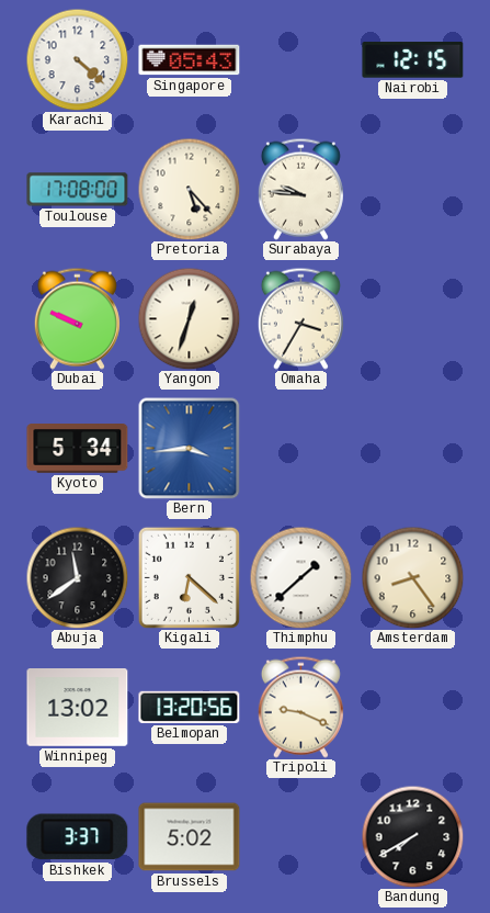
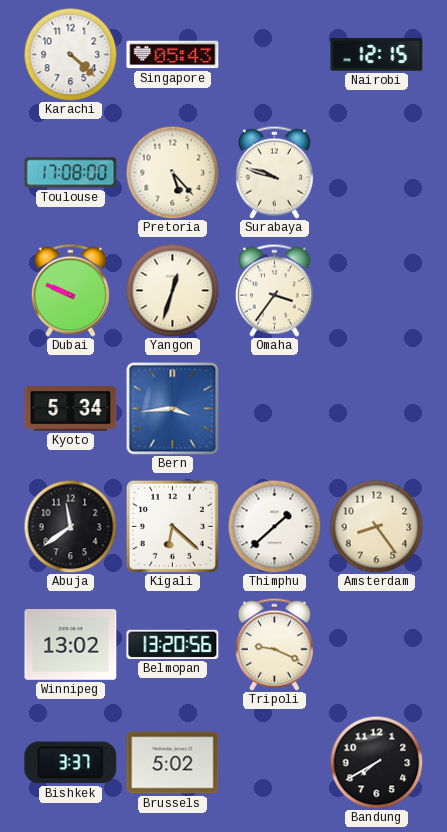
Surabaya: 9:46 -> 9:48
Omaha: 3:35 -> 3:36
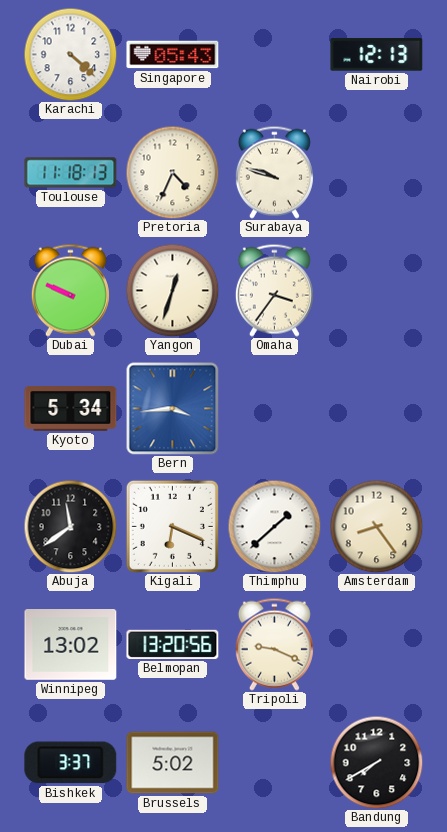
Nairobi: 12:15 -> 12:13
Toulouse: 17:08 -> 11:18
Pretoria: 5:23 -> 4:34
Kigali: 6:22 -> 6:19
